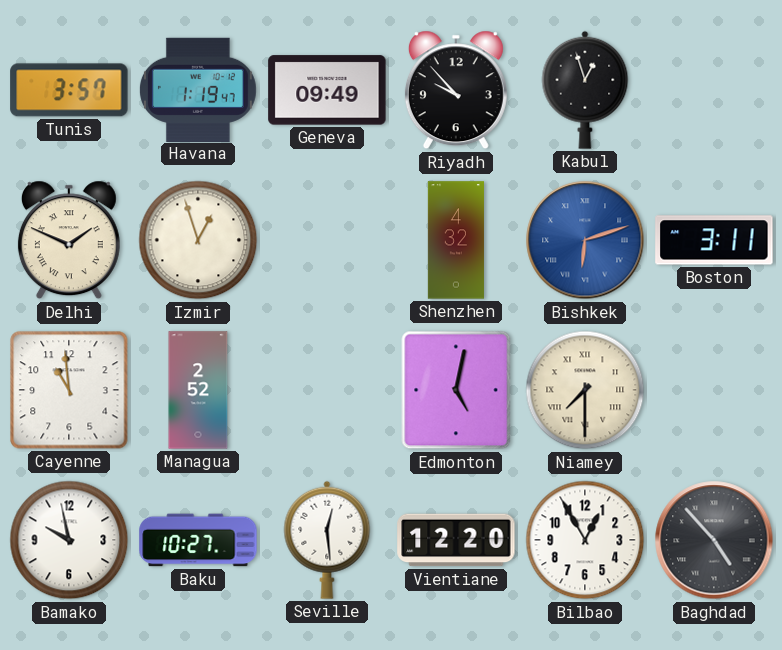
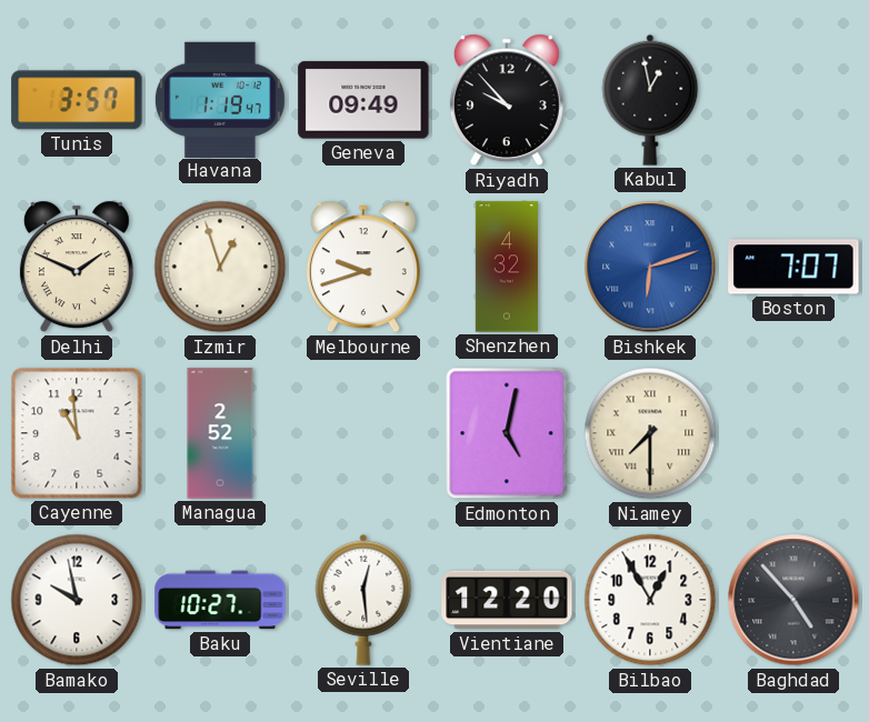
Kabul: 12:57 -> 12:58
Melbourne: none -> 9:42
Boston: 3:11 -> 7:07
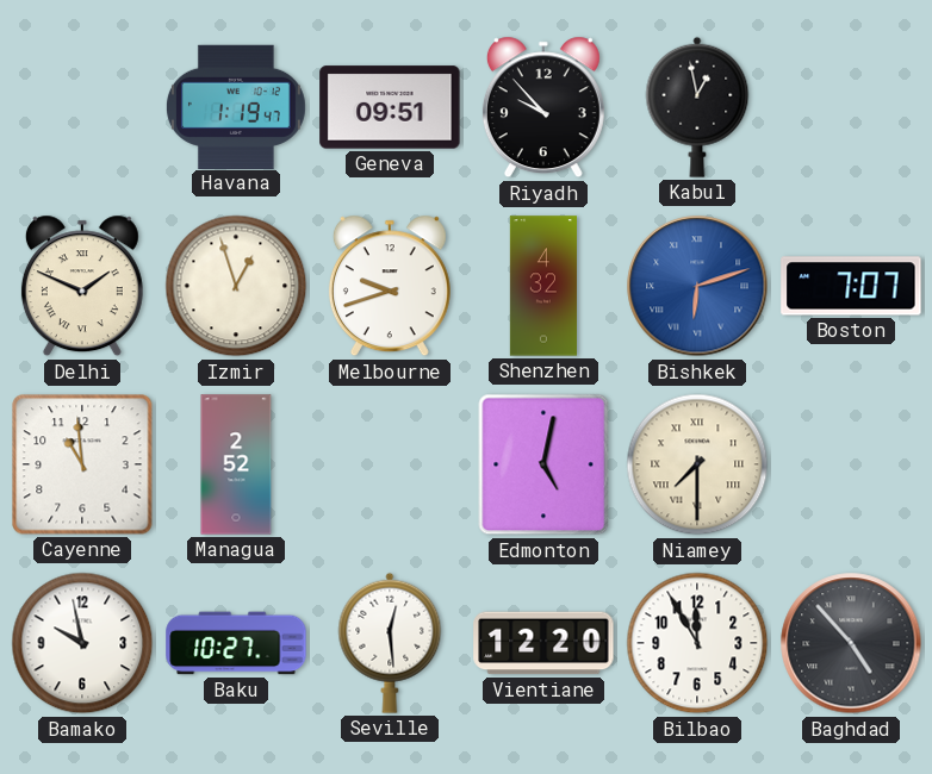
Tunis: 3:57 -> none
Geneva: 09:49 -> 09:51
Bilbao: 12:55 -> 11:55
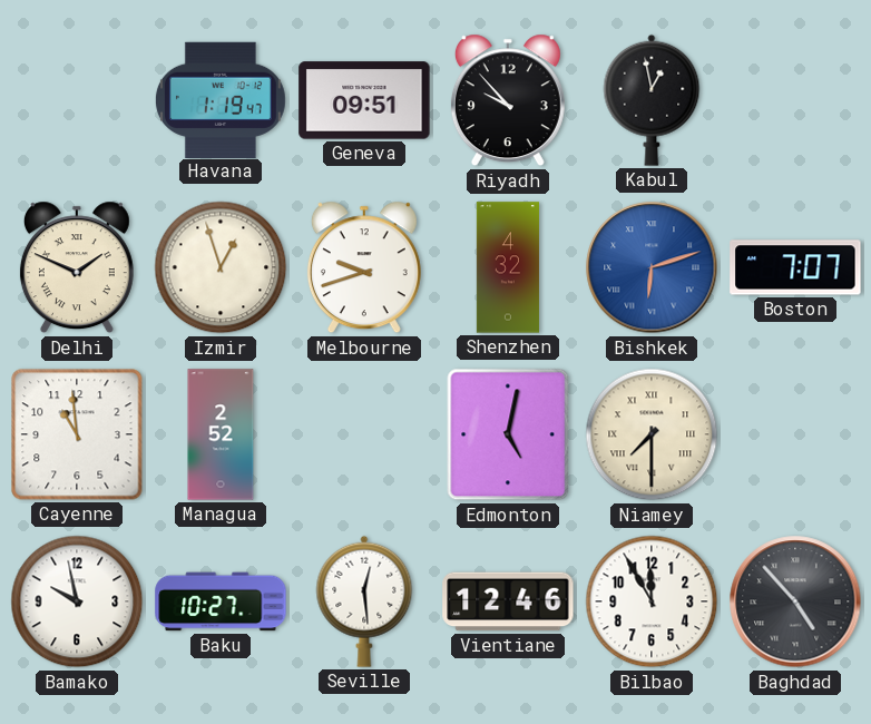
Vientiane: 12:20 -> 12:46
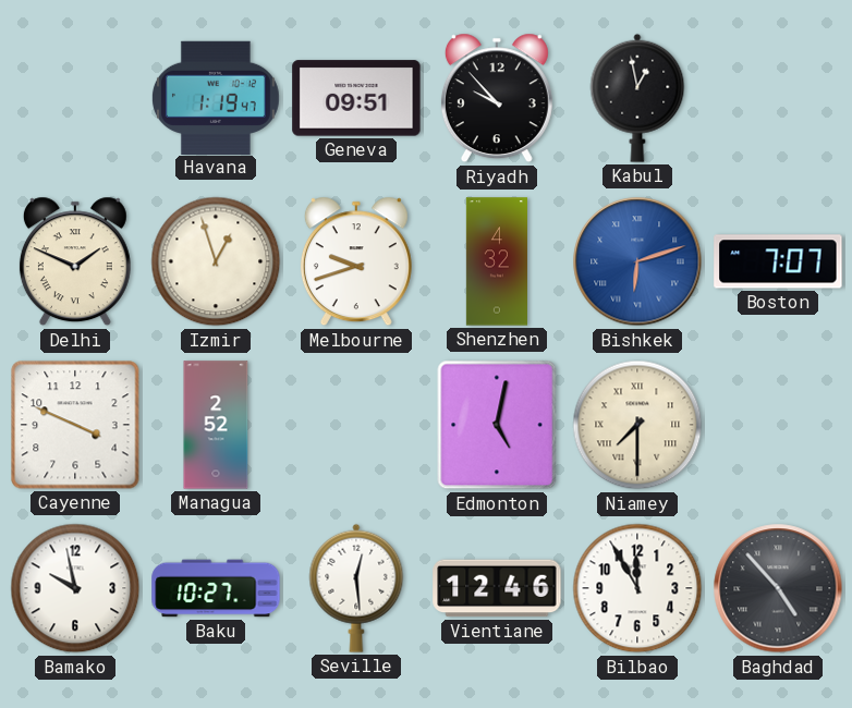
Cayenne: 10:59 -> 3:49
